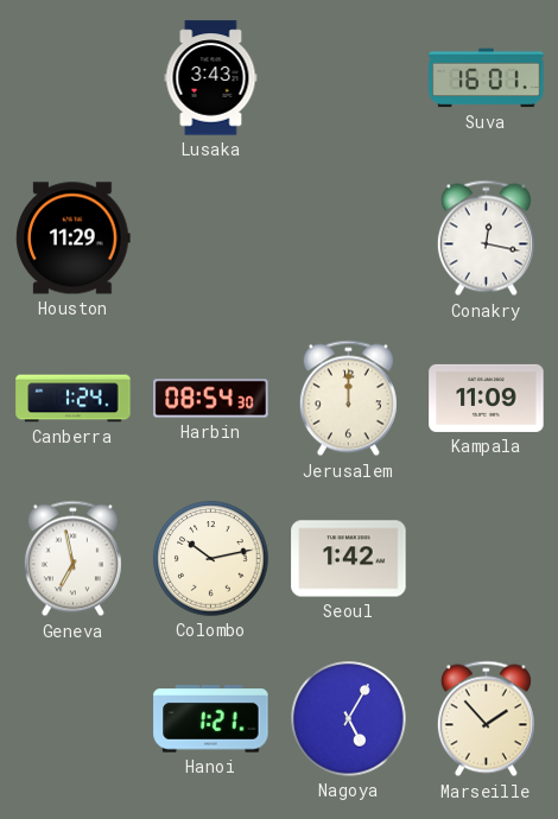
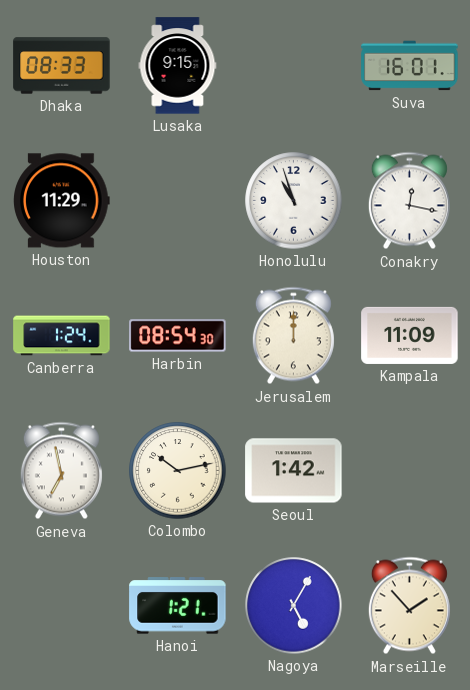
Dhaka: none -> 08:33
Lusaka: 3:43 -> 9:15
Honolulu: none -> 10:57
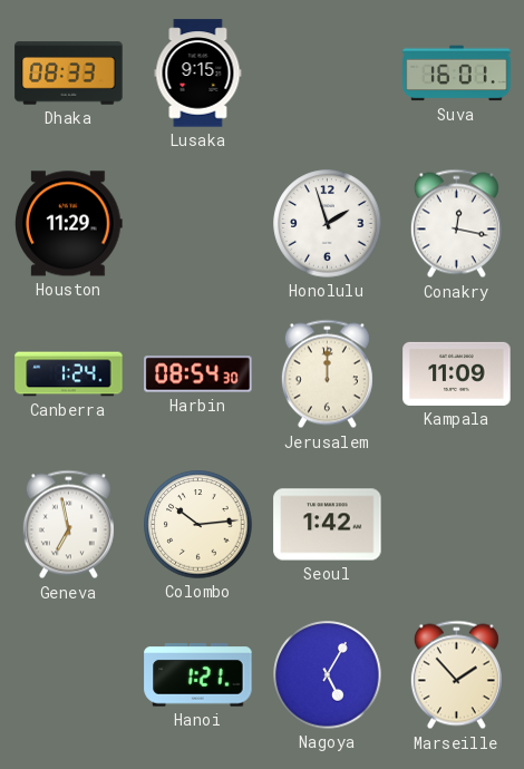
Honolulu: 10:57 -> 1:57
Colombo: 10:13 -> 10:14
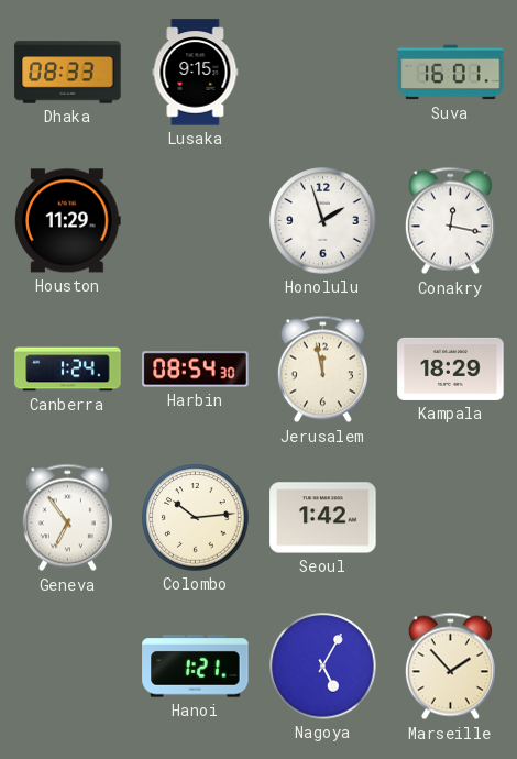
Jerusalem: 12:00 -> 11:58
Kampala: 11:09 -> 18:29
Geneva: 6:58 -> 6:54
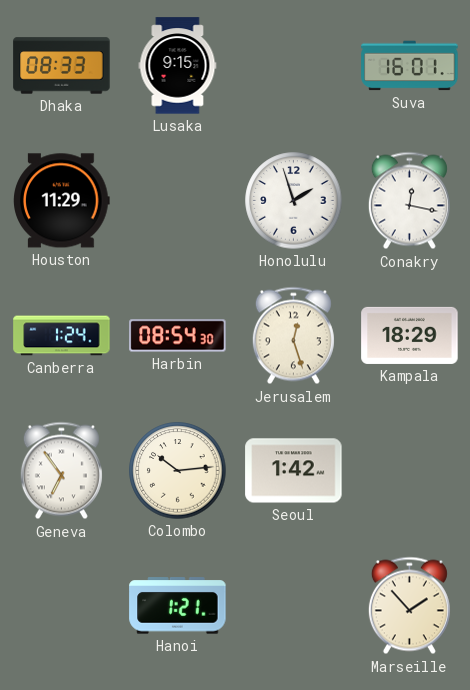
Jerusalem: 11:58 -> 12:27
Nagoya: 5:05 -> none
